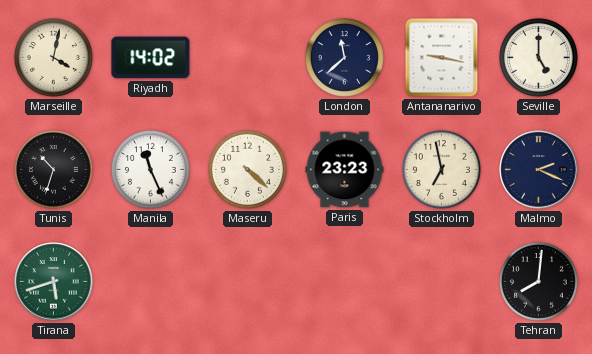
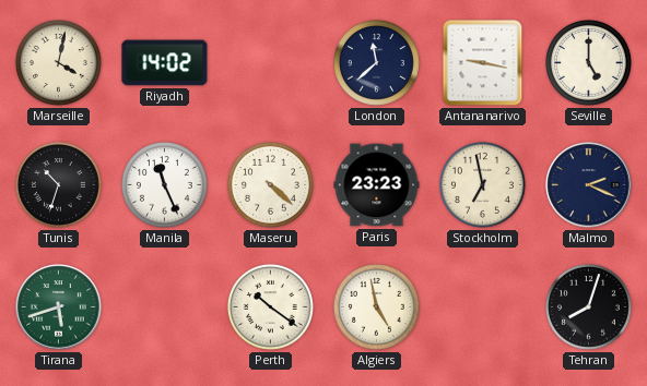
Perth: none -> 10:21
Algiers: none -> 4:58
Tehran: 8:01 -> 8:03
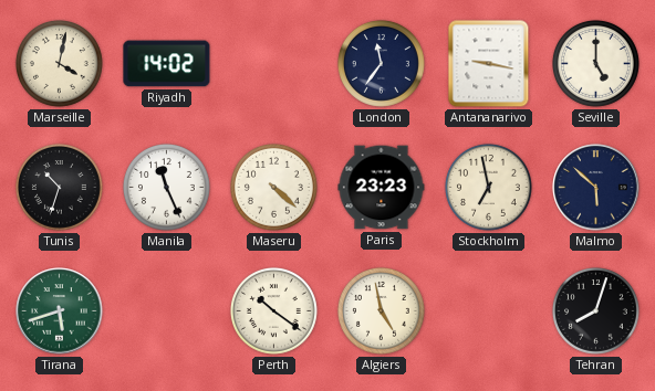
London: 11:38 -> 11:36
Malmo: 2:19 -> 5:52
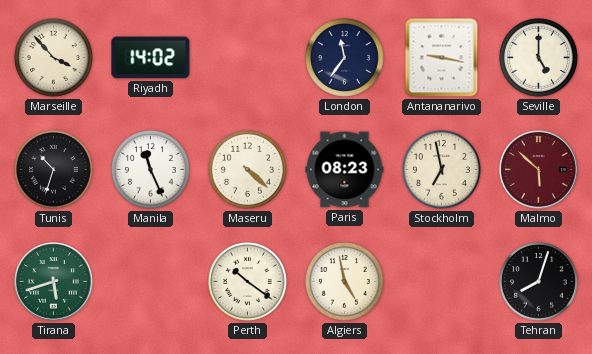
Marseille: 4:02 -> 3:53
Paris: 23:23 -> 08:23
Malmo dial: navy -> burgundy
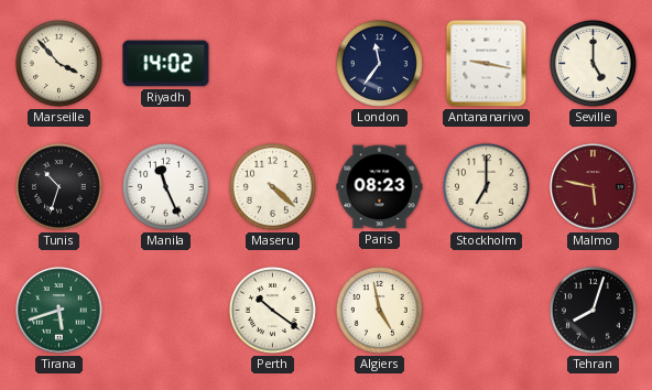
Stockholm: 6:58 -> 7:00
Malmo: 5:52 -> 5:47
